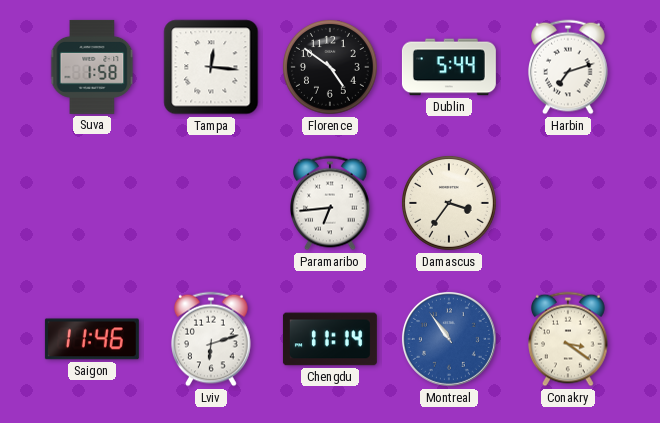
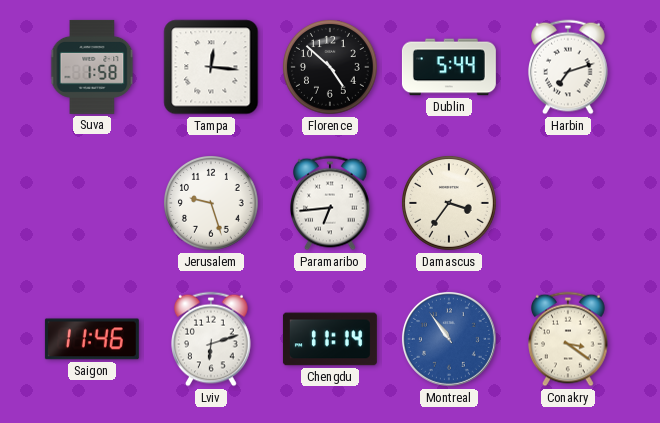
Florence: 4:51 -> 4:52
Jerusalem: none -> 9:27
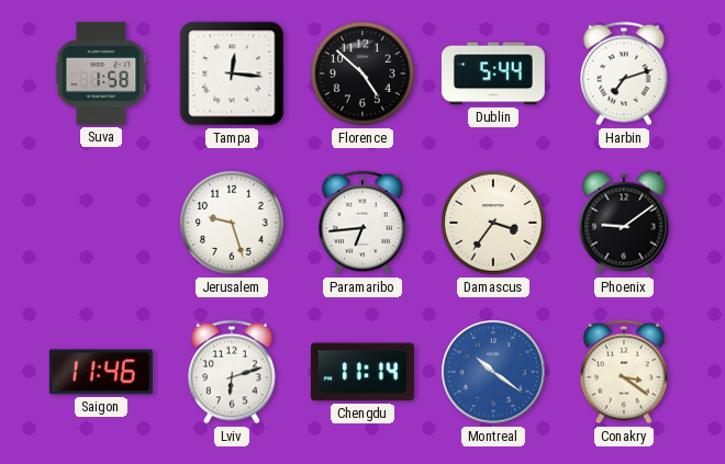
Phoenix: none -> 9:09
Montreal: 10:54 -> 10:21
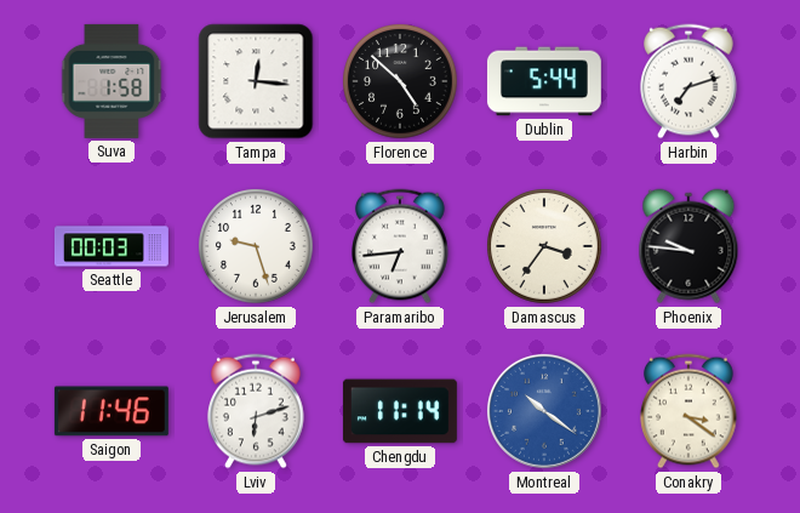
Seattle: none -> 00:03
Phoenix: 9:09 -> 9:46
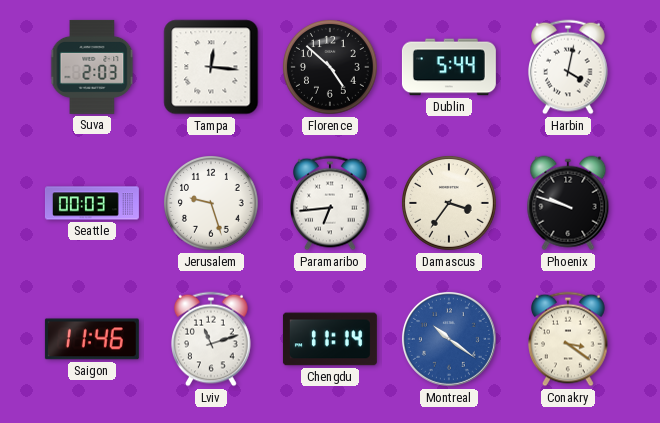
Suva: 1:58 -> 2:03
Harbin: 7:12 -> 4:02
Phoenix: 9:46 -> 9:48
Lviv: 6:12 -> 11:12
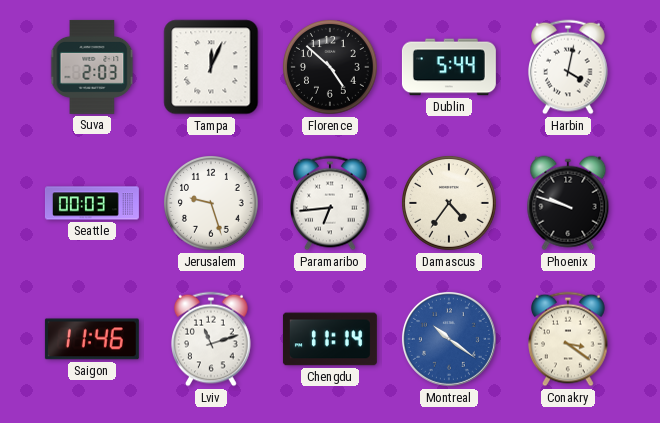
Tampa: 12:16 -> 12:04
Damascus: 3:36 -> 4:36
